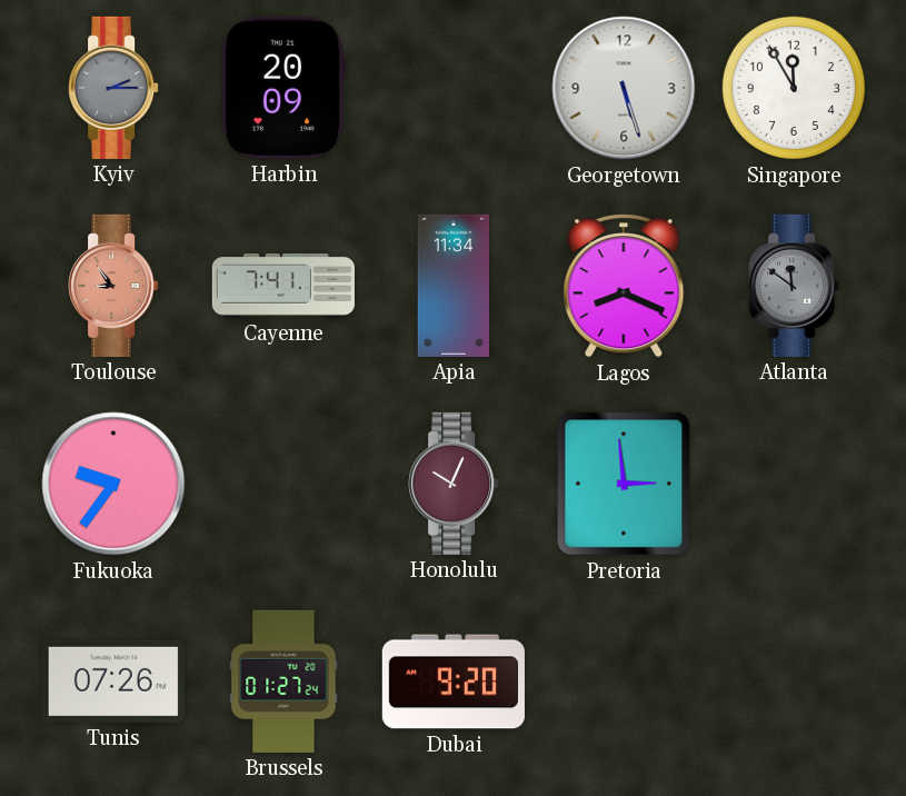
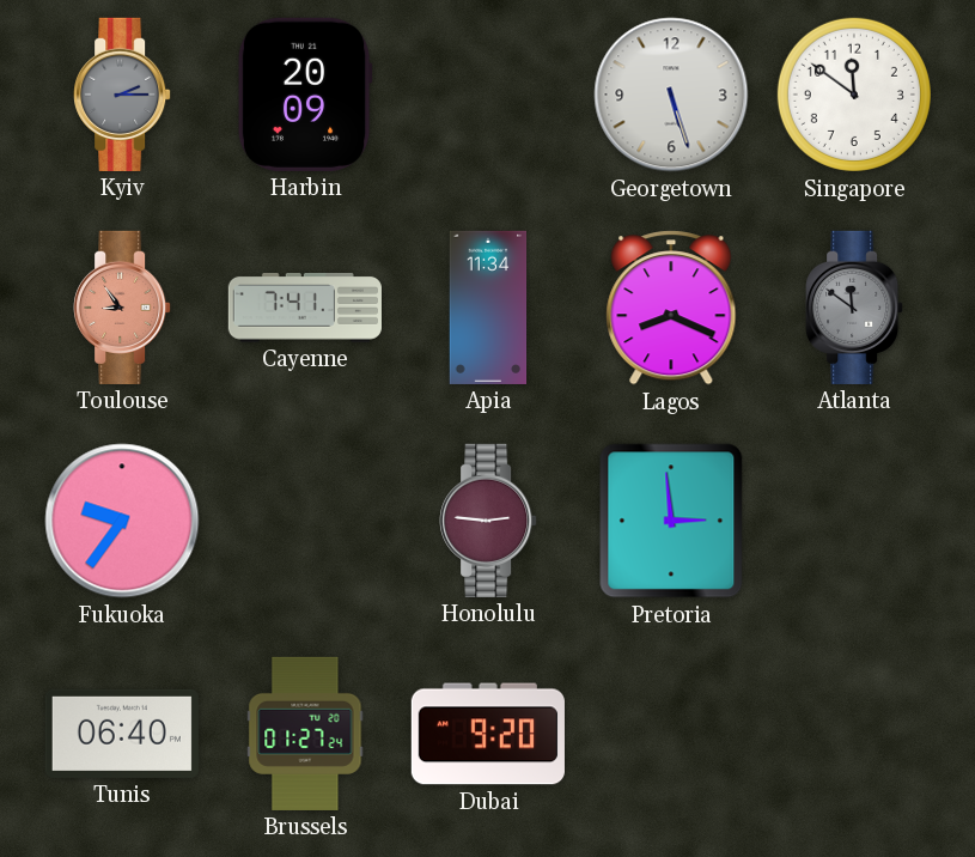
Singapore: 11:55 -> 11:51
Honolulu: 10:04 -> 2:46
Tunis: 07:26 -> 06:40
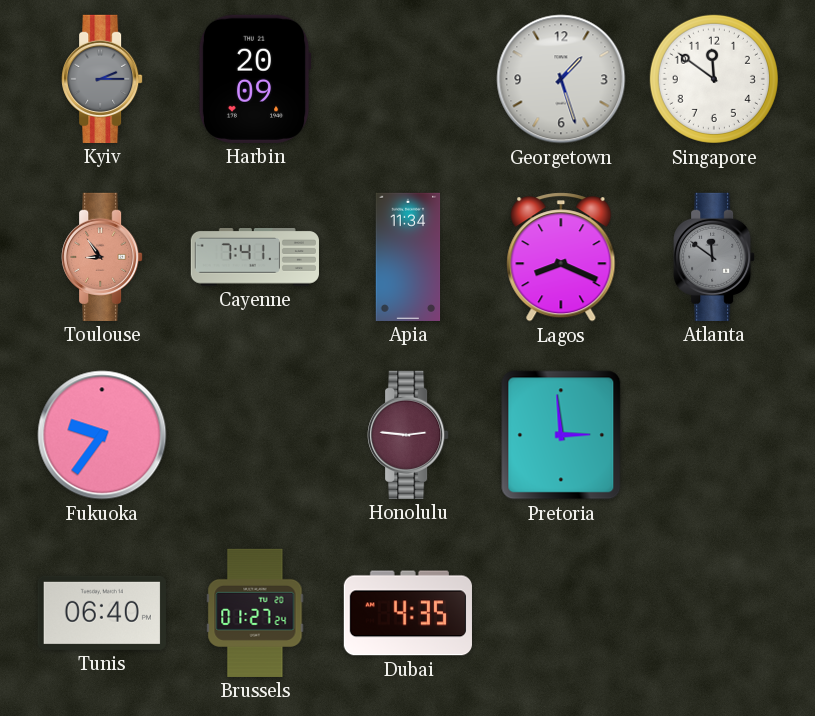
Georgetown: 5:27 -> 1:27
Dubai: 9:20 -> 4:35
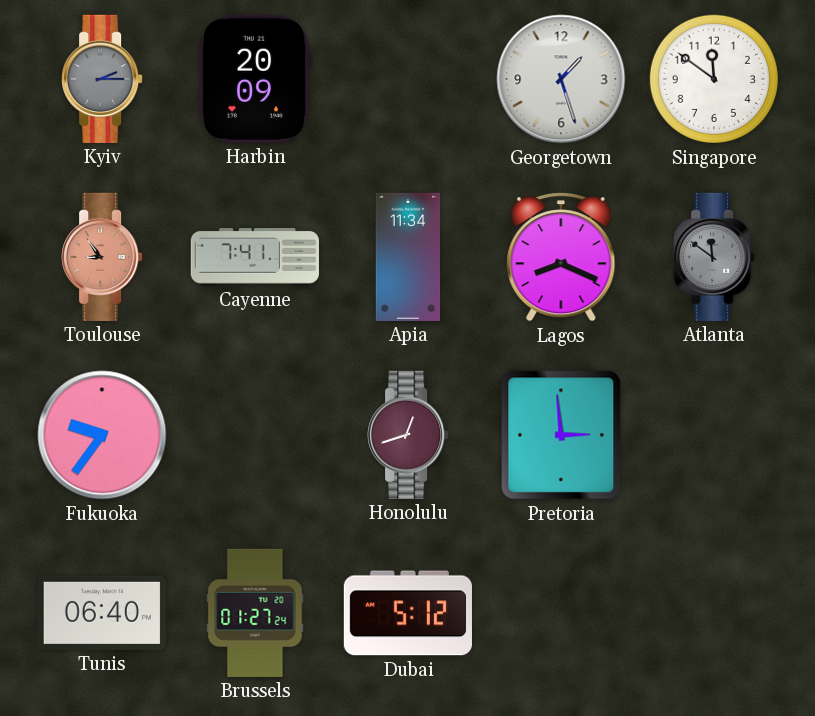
Honolulu: 2:46 -> 12:42
Dubai: 4:35 -> 5:12
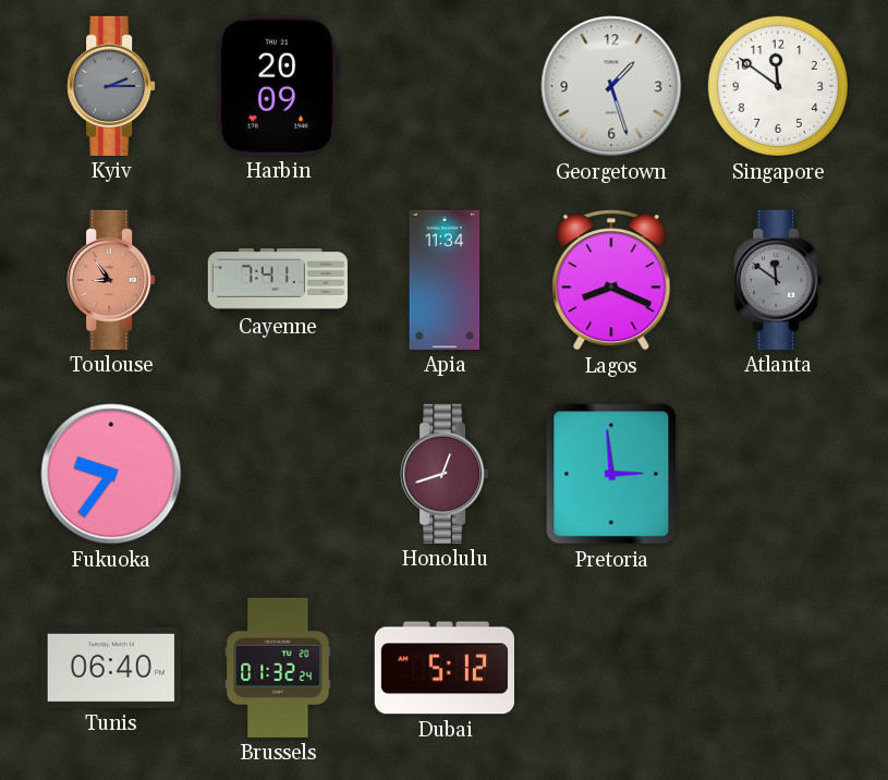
Brussels: 01:27 -> 01:32
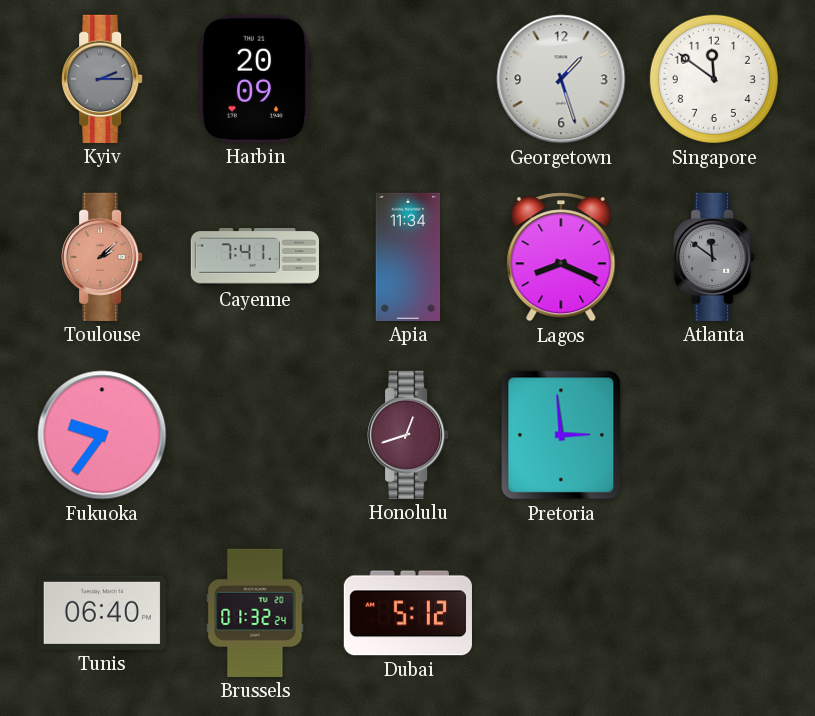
Toulouse: 8:54 -> 2:08
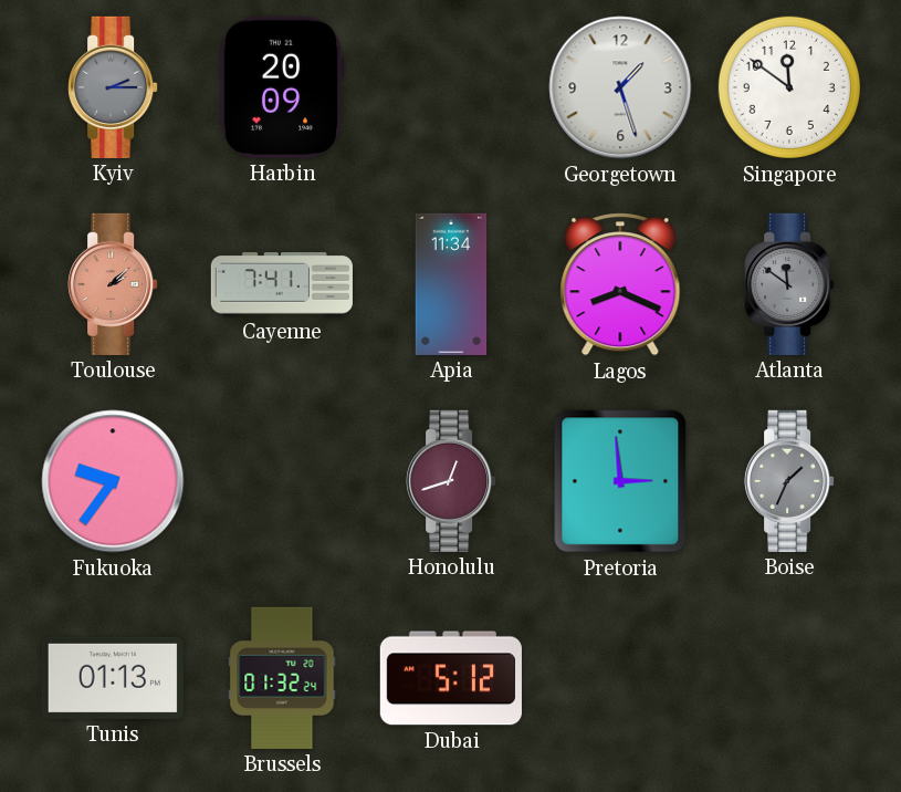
Boise: none -> 1:34
Tunis: 06:40 -> 01:13
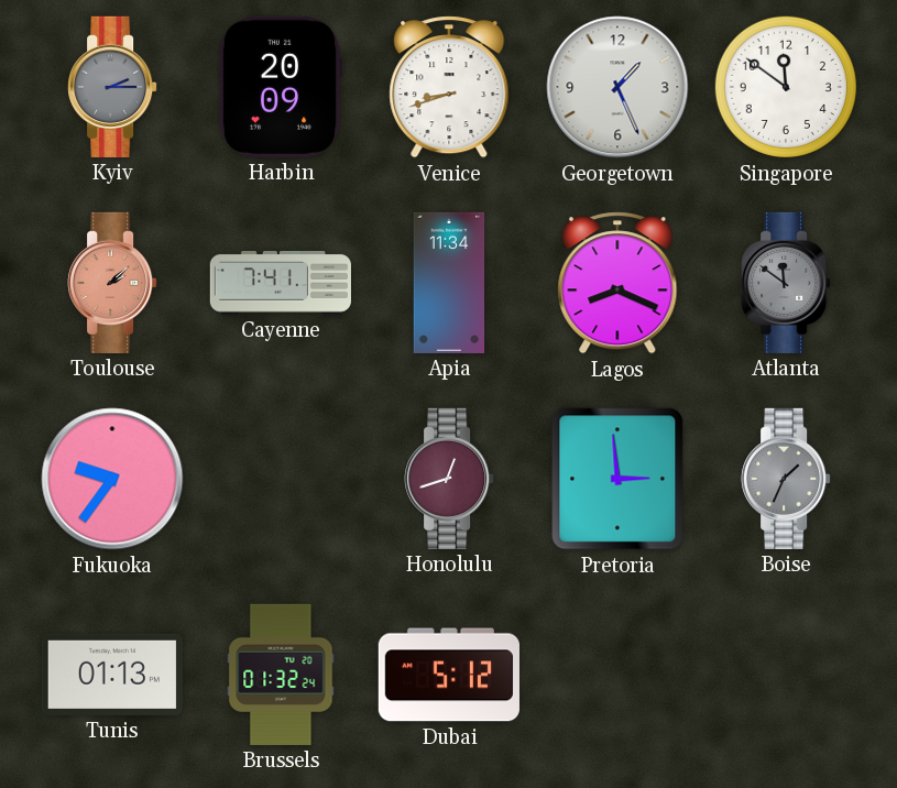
Venice: none -> 8:42
Georgetown: 1:27 -> 1:26
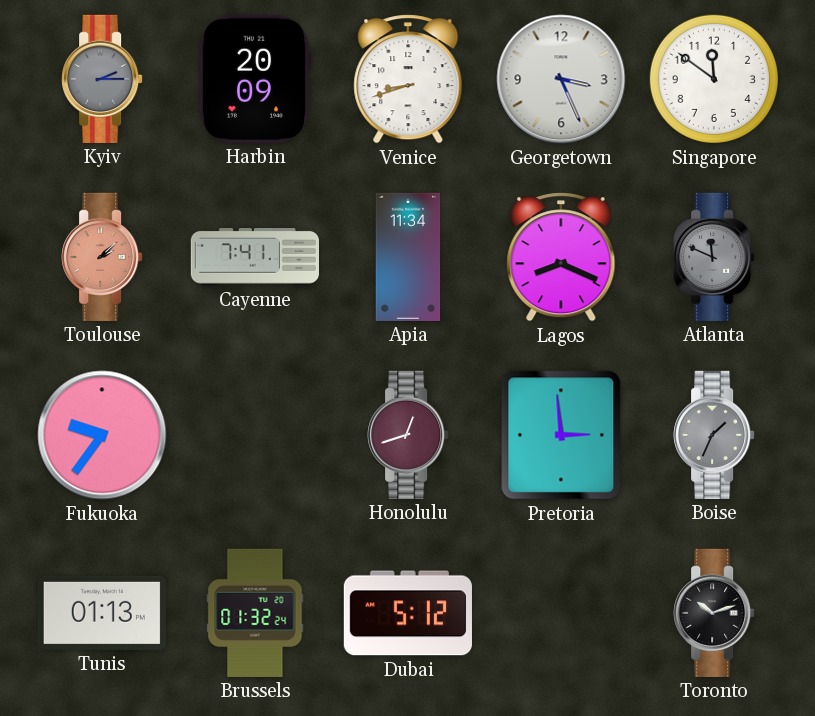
Georgetown: 1:26 -> 3:26
Atlanta: 11:51 -> 11:49
Toronto: none -> 10:12
